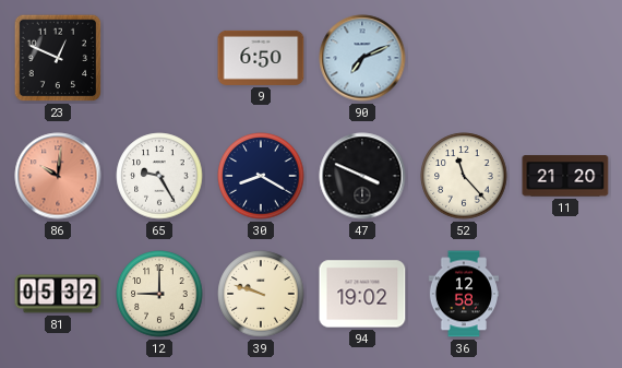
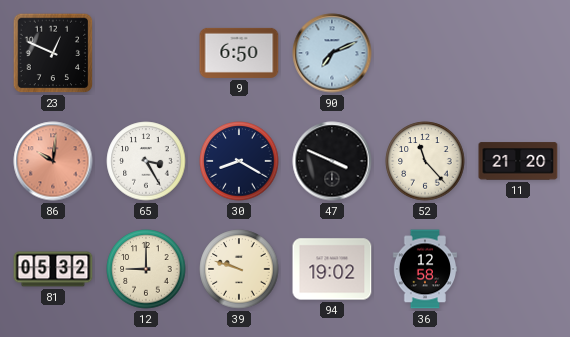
65: 9:25 -> 3:25
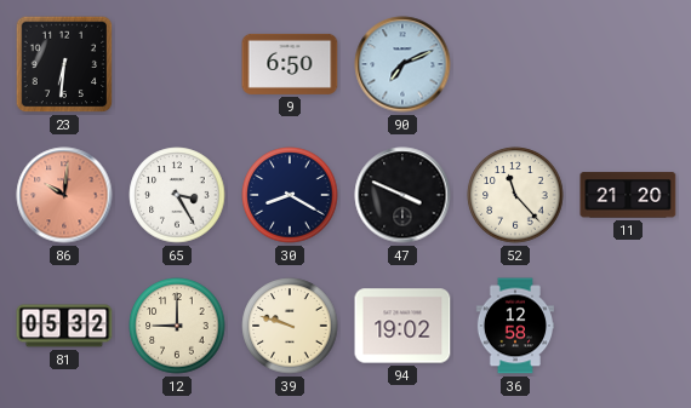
23: 12:49 -> 6:31
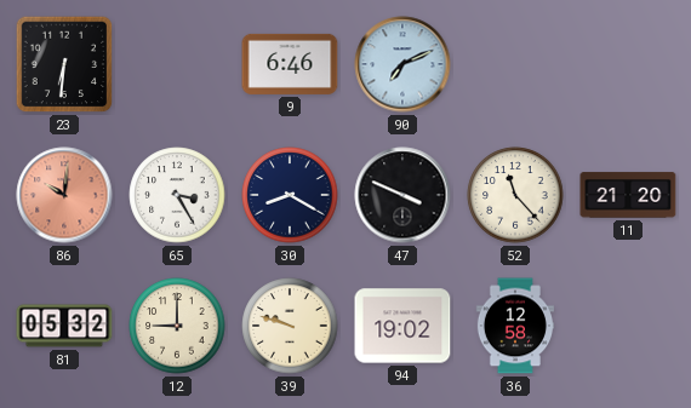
9: 6:50 -> 6:46
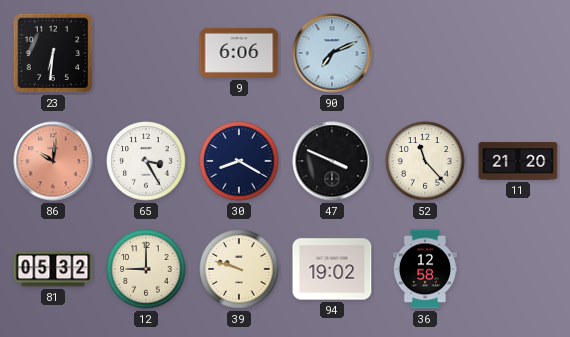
9: 6:46 -> 6:06
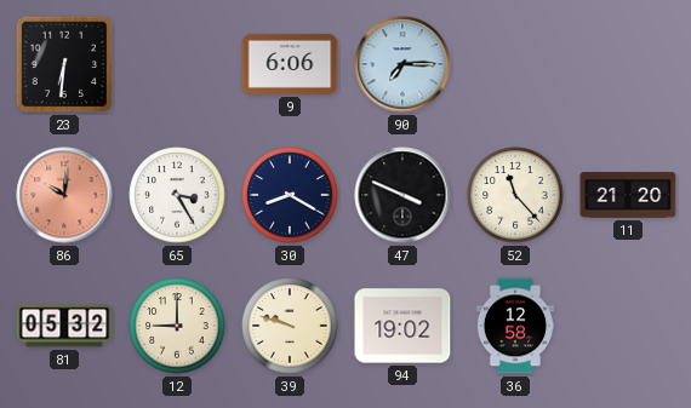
90: 7:11 -> 7:15
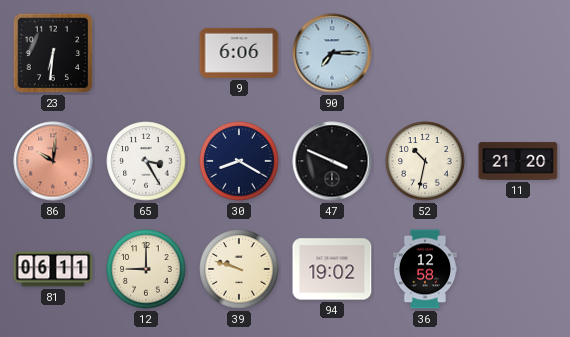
52: 11:23 -> 10:32
81: 05:32 -> 06:11
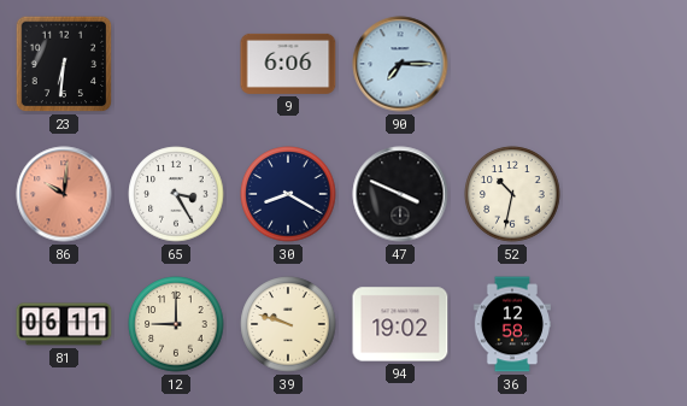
11: 21:20 -> none
